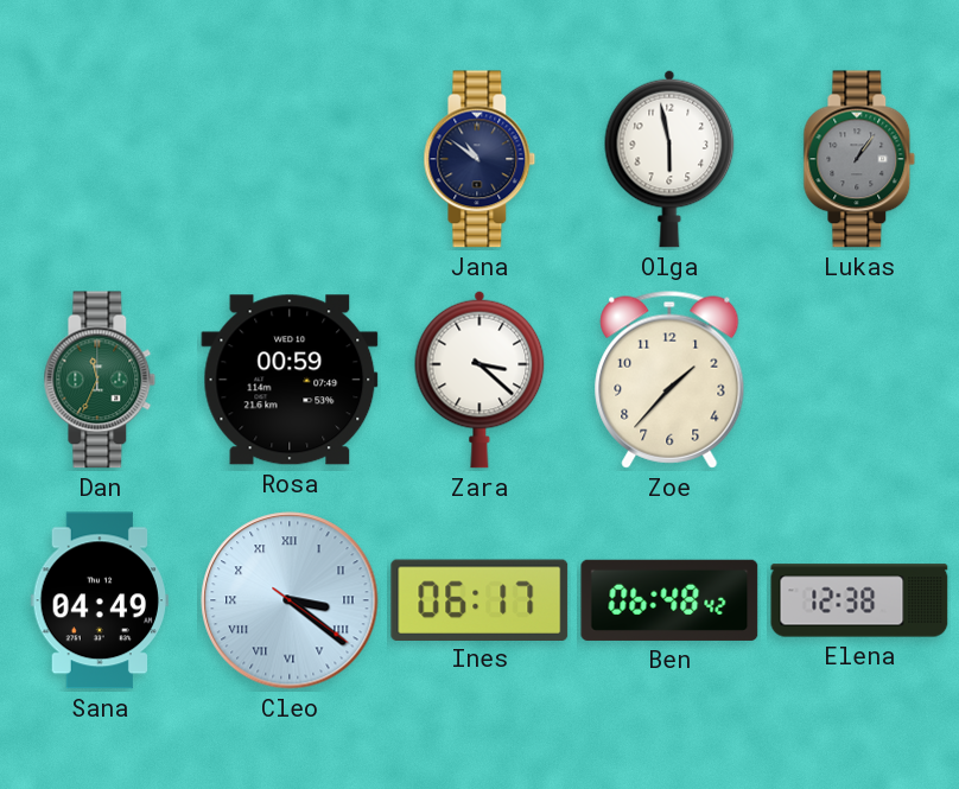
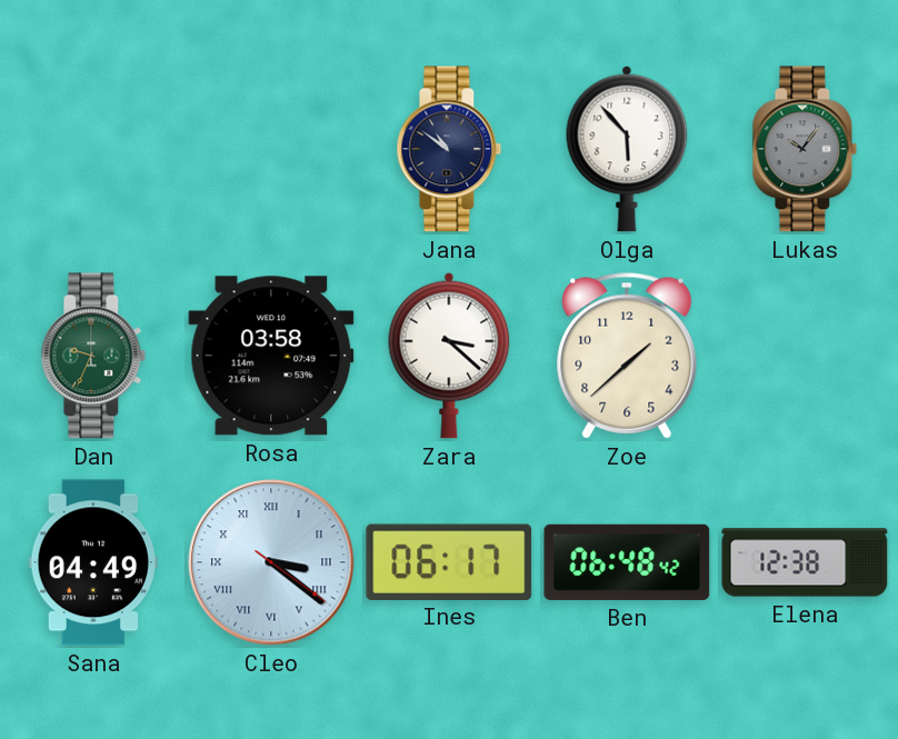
Olga: 5:58 -> 5:53
Lukas: 1:06 -> 10:06
Dan: 11:34 -> 9:34
Rosa: 00:59 -> 03:58
Zoe: 1:37 -> 1:38
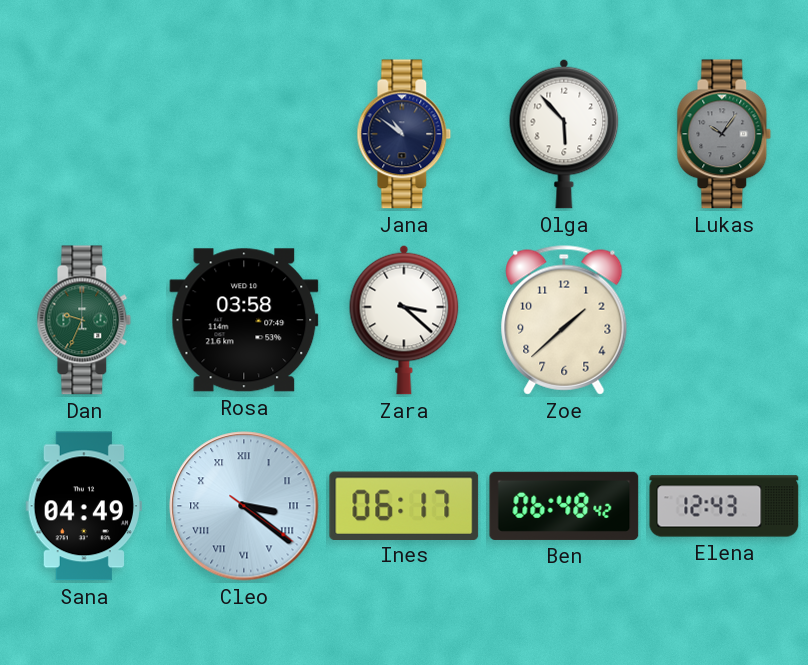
Elena: 12:38 -> 12:43
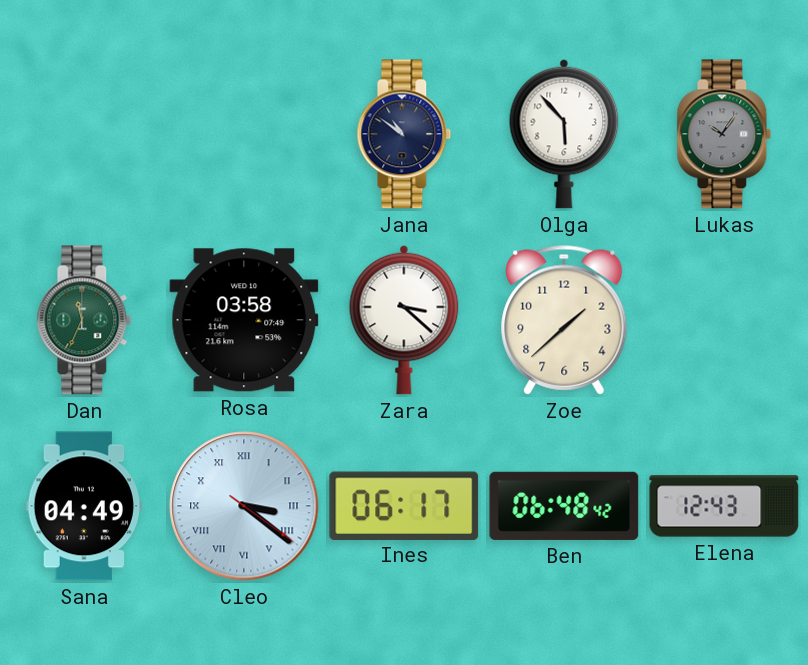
Dan: 9:34 -> 11:34
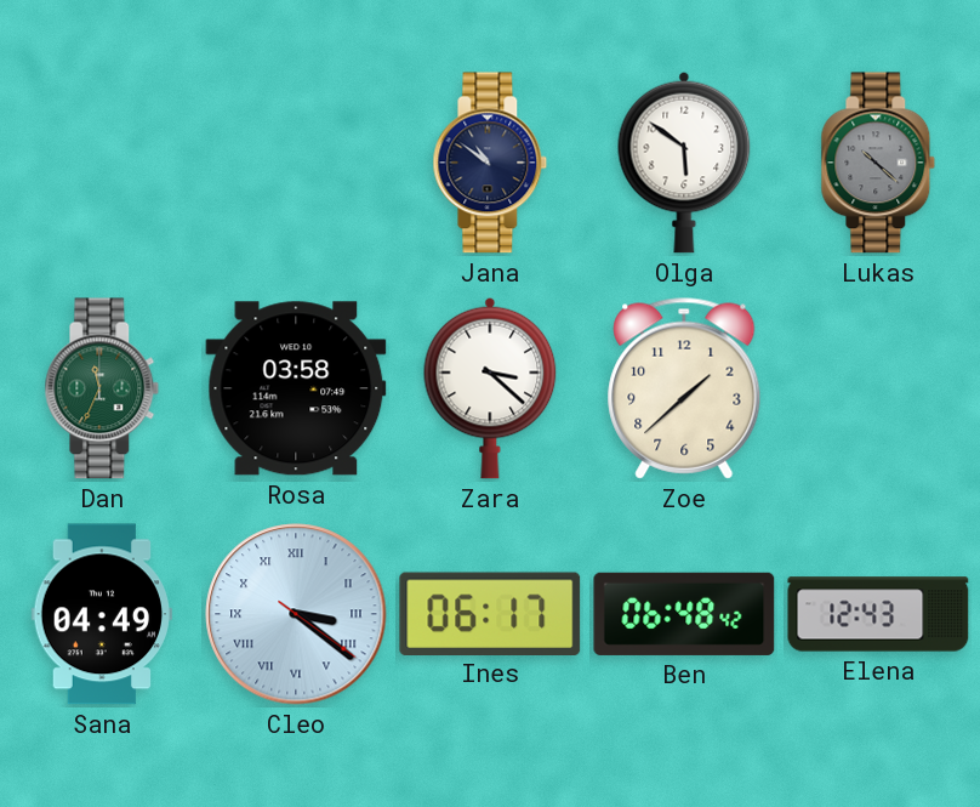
Olga: 5:53 -> 5:51
Lukas: 10:06 -> 10:22
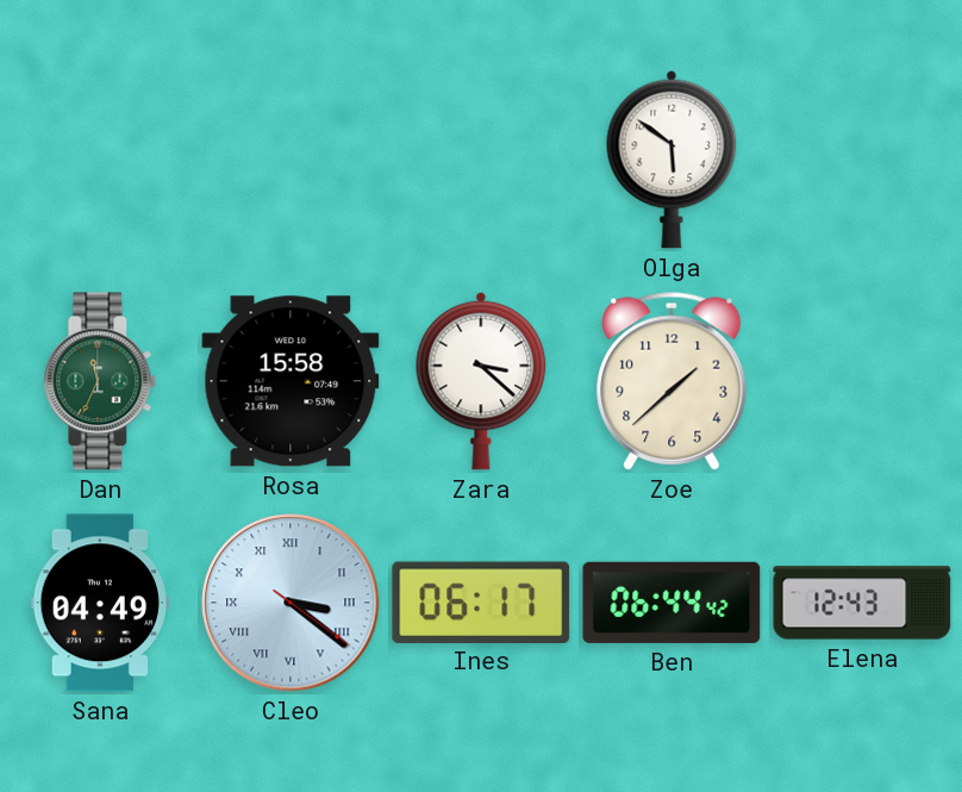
Jana: 10:51 -> none
Lukas: 10:22 -> none
Rosa: 03:58 -> 15:58
Ben: 06:48 -> 06:44
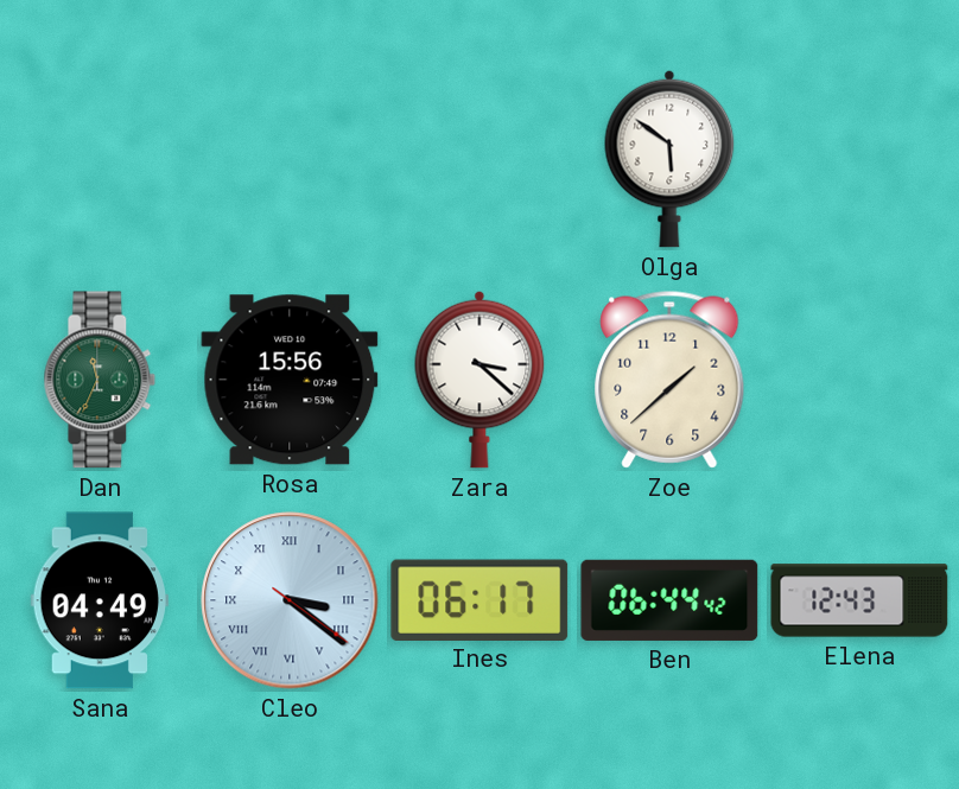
Rosa: 15:58 -> 15:56
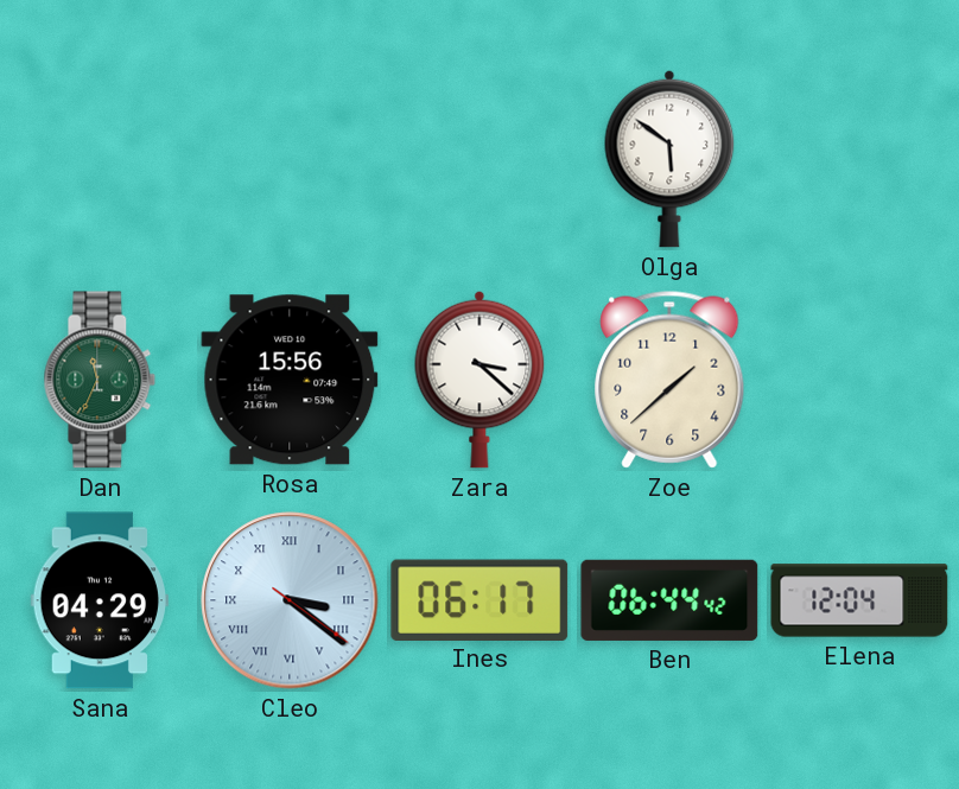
Sana: 04:49 -> 04:29
Elena: 12:43 -> 12:04
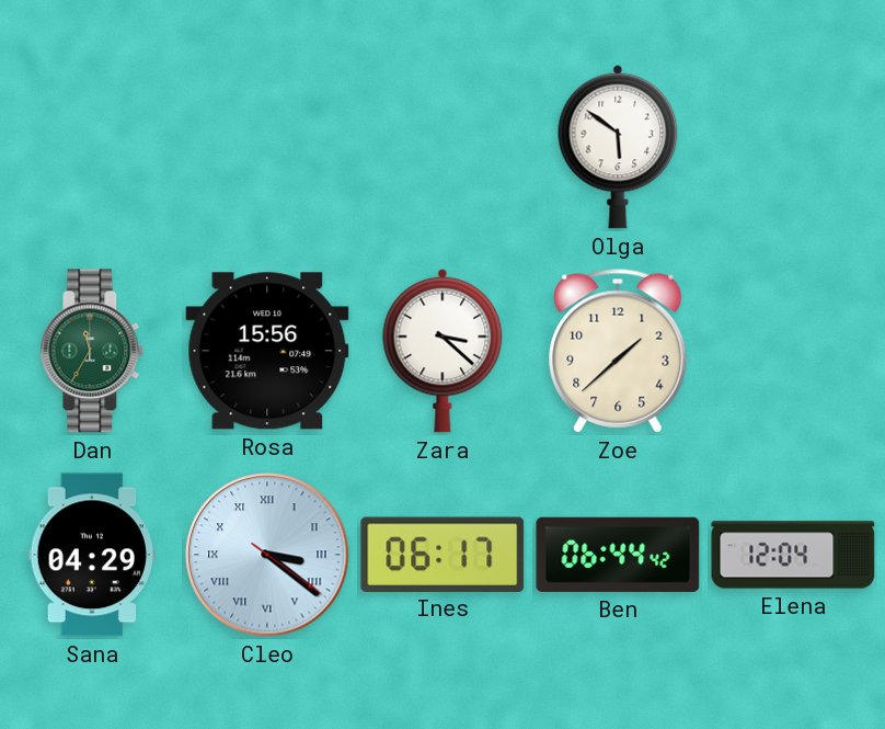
Dan: 11:34 -> 11:35
